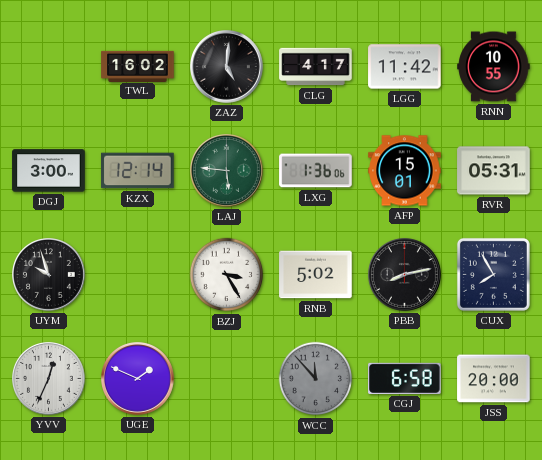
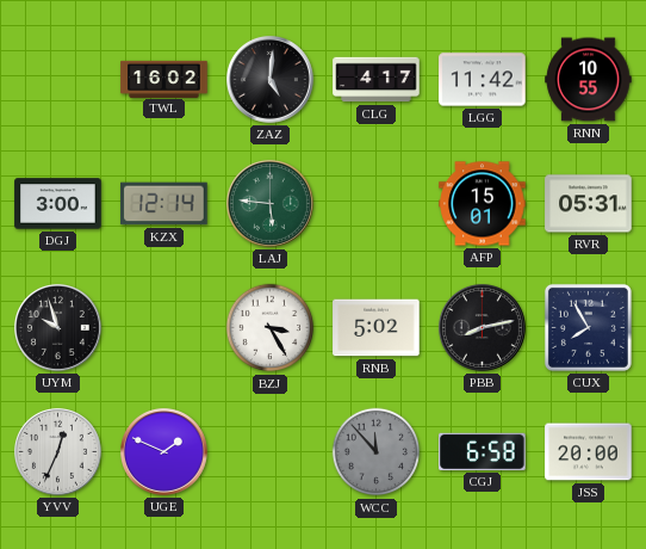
LXG: 1:36 -> none
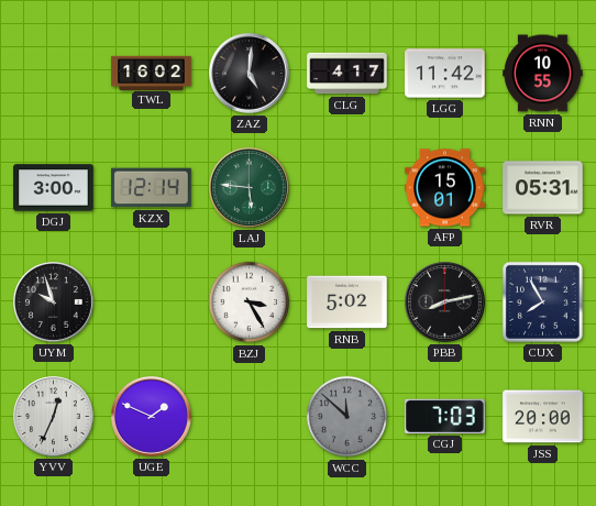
WCC: 11:53 -> 11:52
CGJ: 6:58 -> 7:03
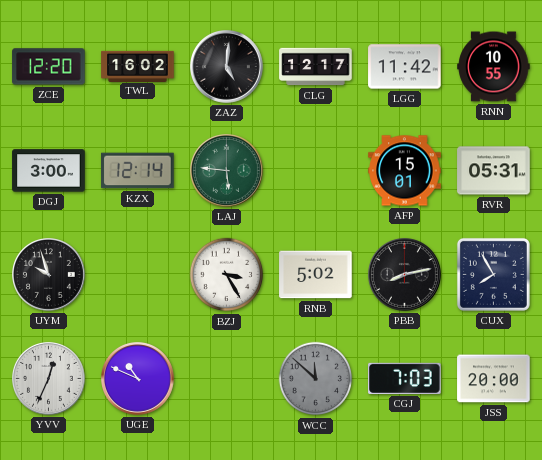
ZCE: none -> 12:20
CLG: 4:17 -> 12:17
UGE: 1:49 -> 10:49
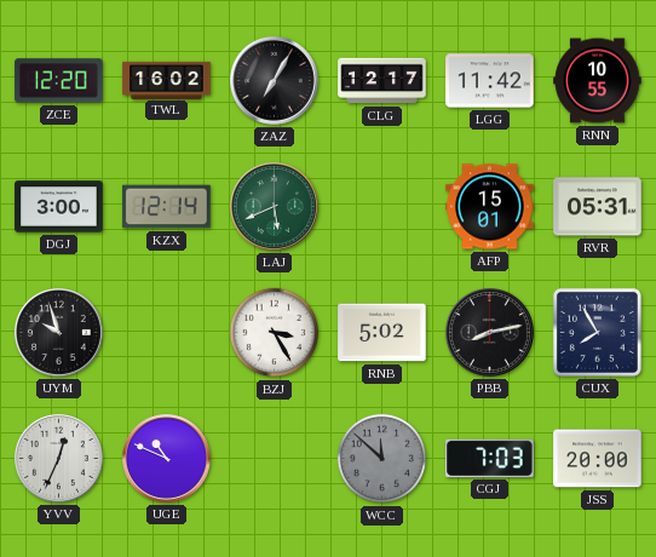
ZAZ: 5:01 -> 7:05
LAJ: 5:46 -> 5:41
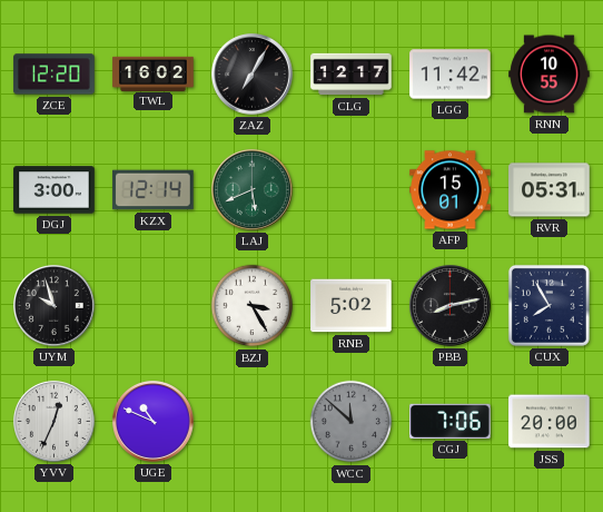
CGJ: 7:03 -> 7:06
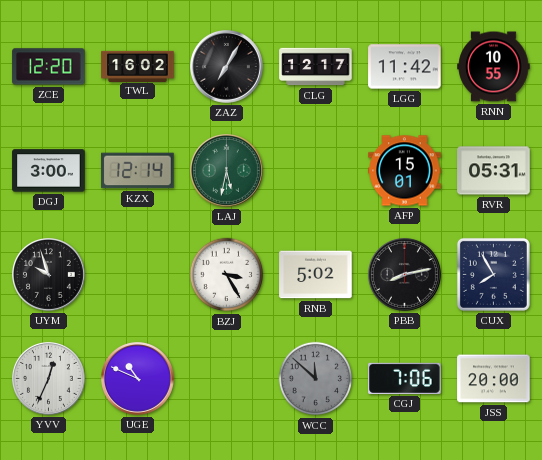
LAJ: 5:41 -> 5:32
